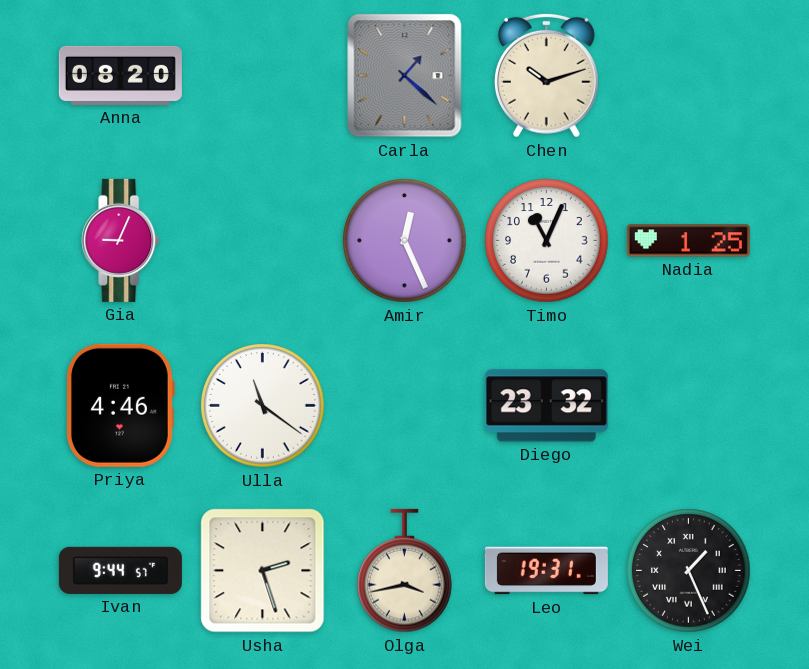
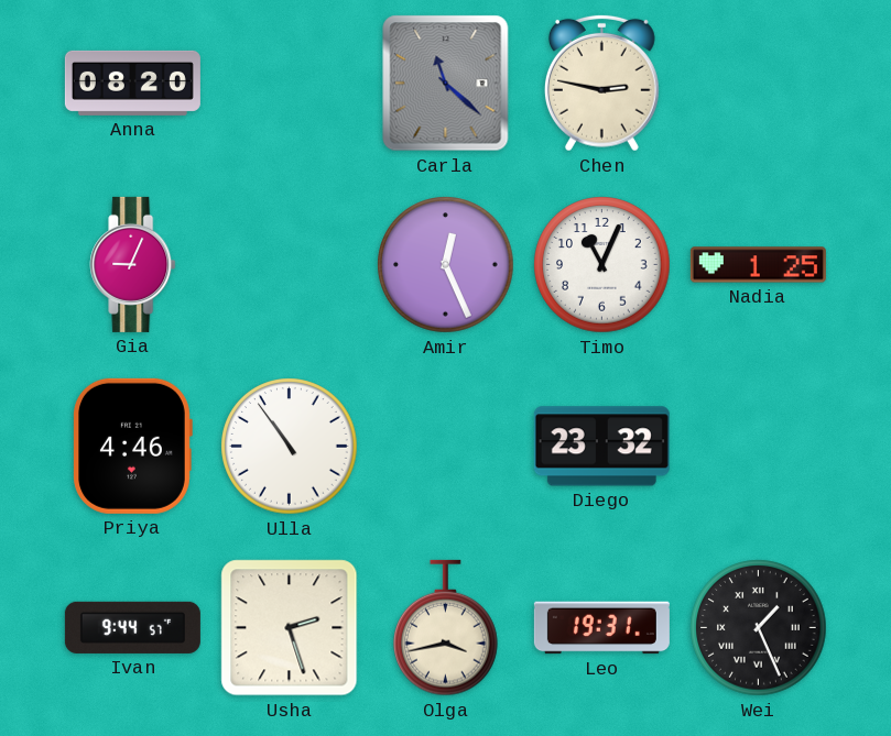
Carla: 1:22 -> 11:22
Chen: 10:12 -> 2:47
Ulla: 11:21 -> 10:54
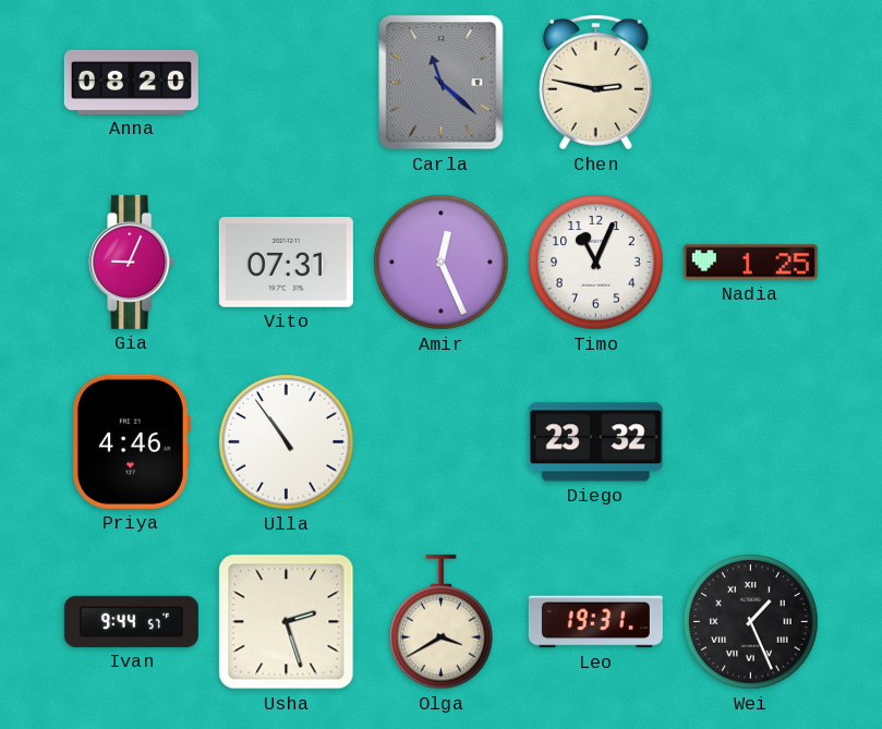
Vito: none -> 07:31
Olga: 3:43 -> 3:40
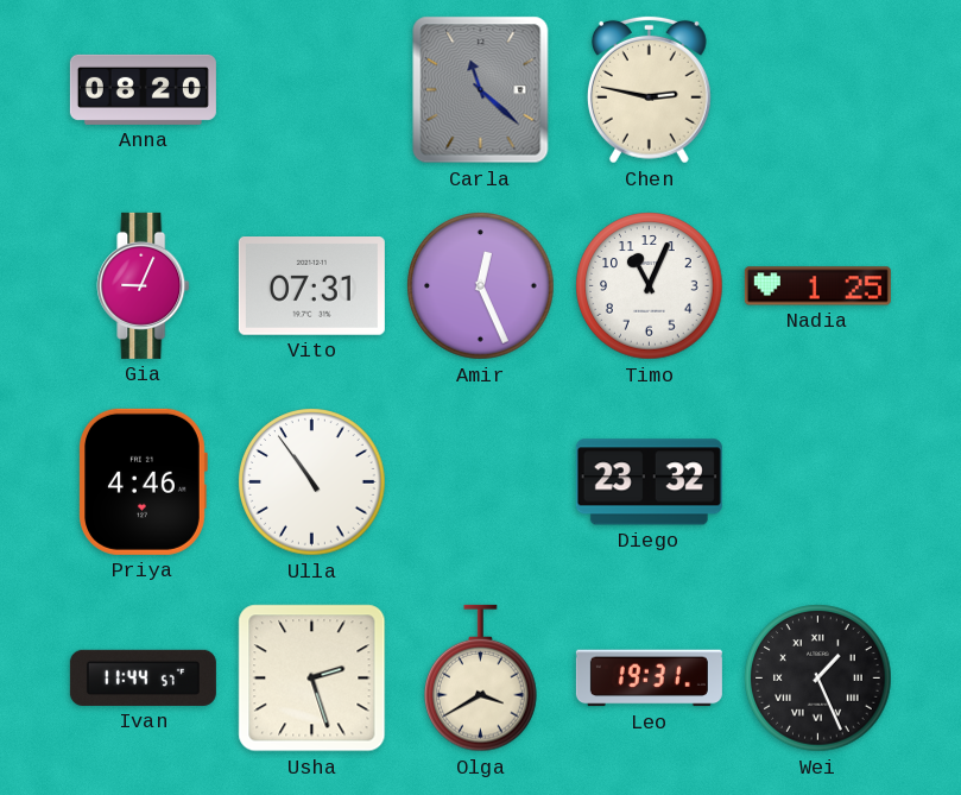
Ivan: 9:44 -> 11:44
